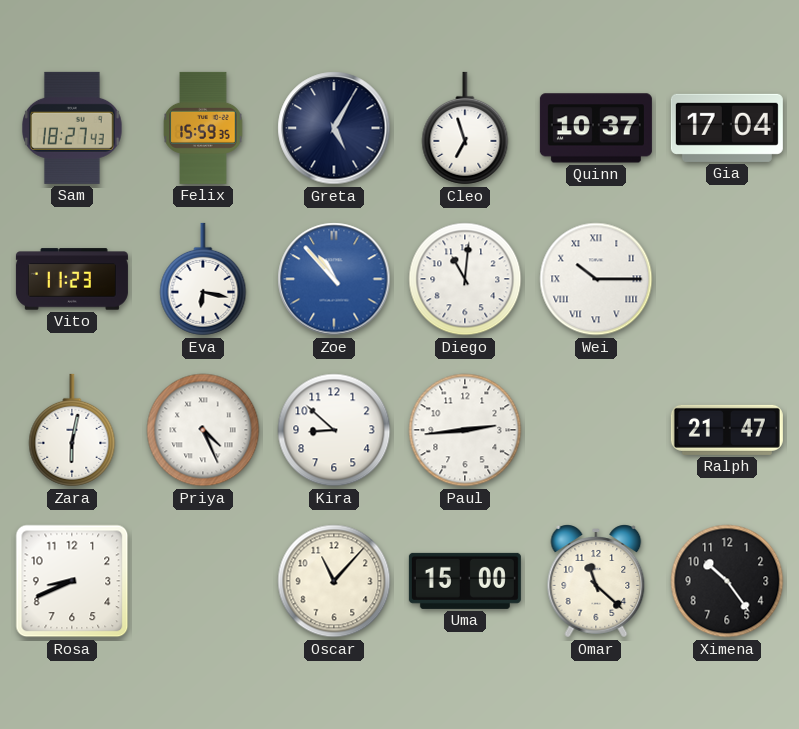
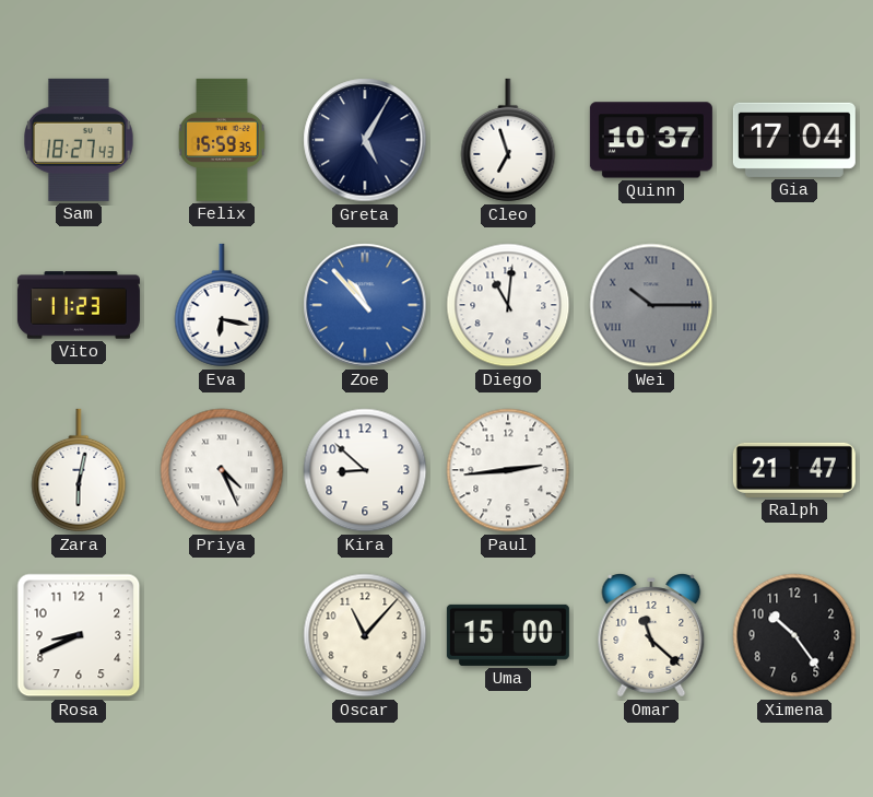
Wei dial: white -> grey
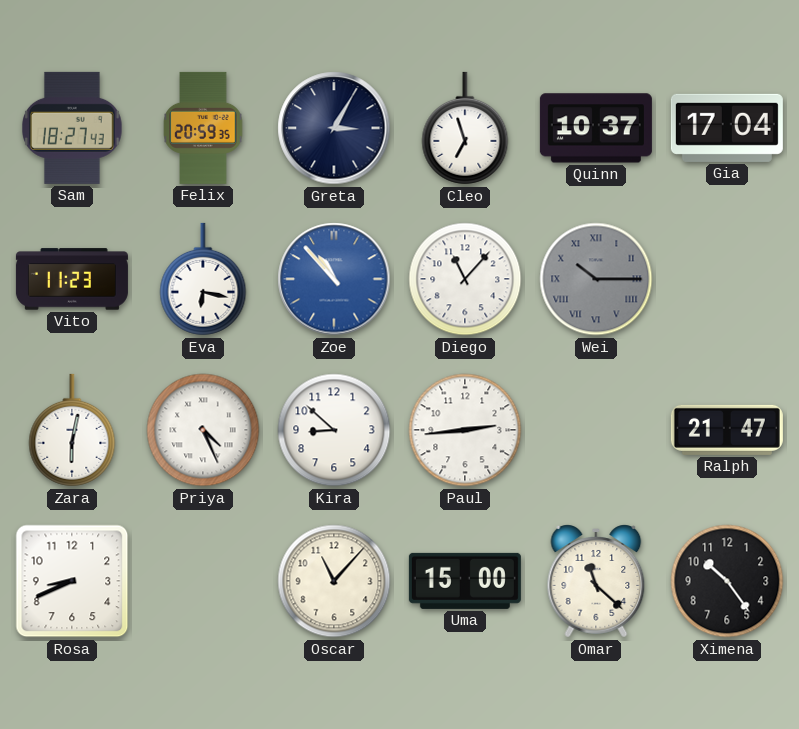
Felix: 15:59 -> 20:59
Greta: 5:05 -> 3:05
Diego: 11:01 -> 11:07
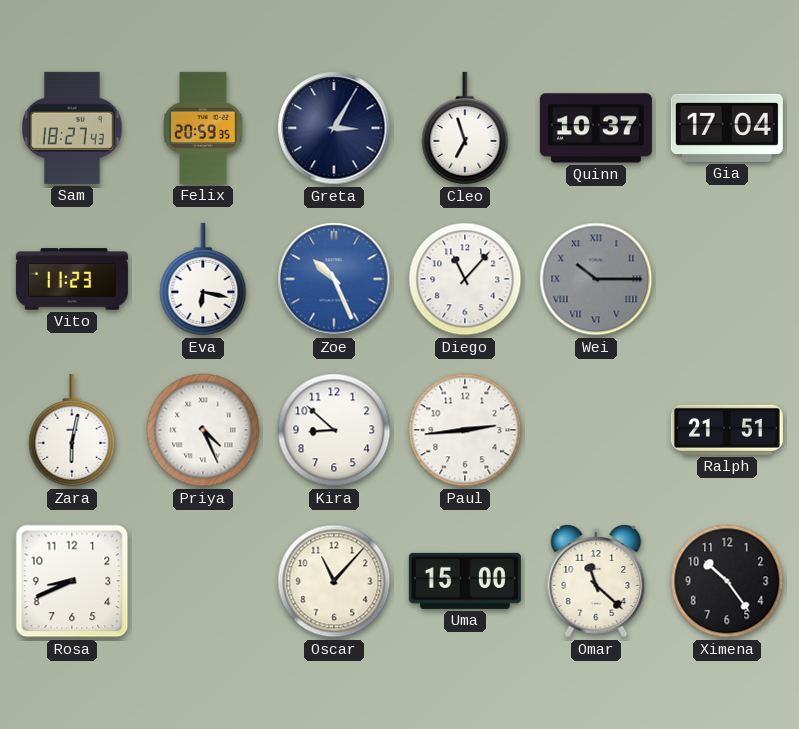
Zoe: 10:53 -> 10:26
Ralph: 21:47 -> 21:51
